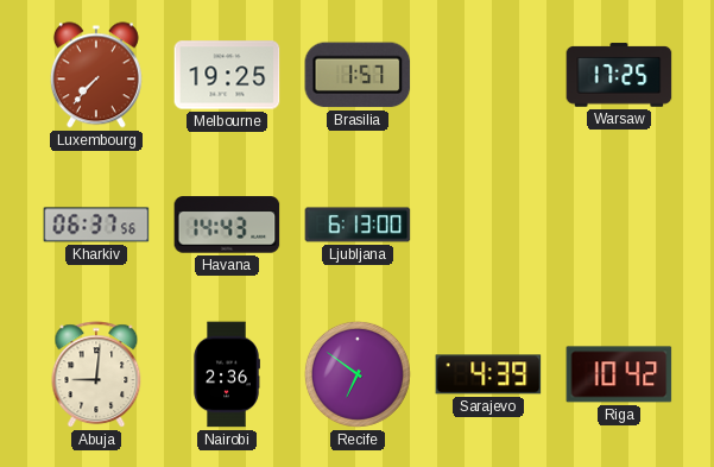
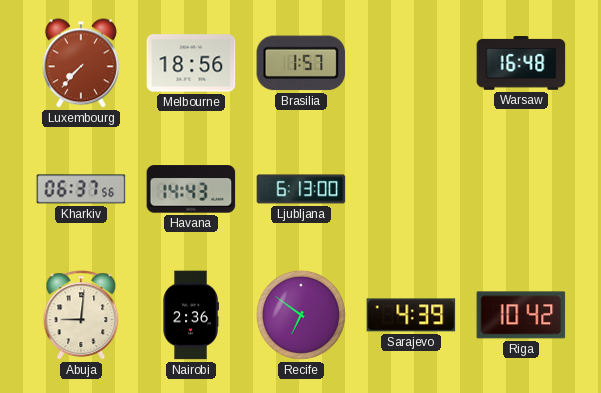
Melbourne: 19:25 -> 18:56
Warsaw: 17:25 -> 16:48
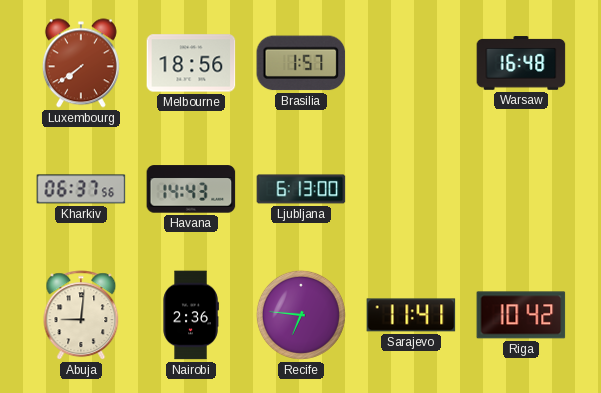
Luxembourg: 7:37 -> 7:39
Recife: 6:51 -> 6:46
Sarajevo: 4:39 -> 11:41
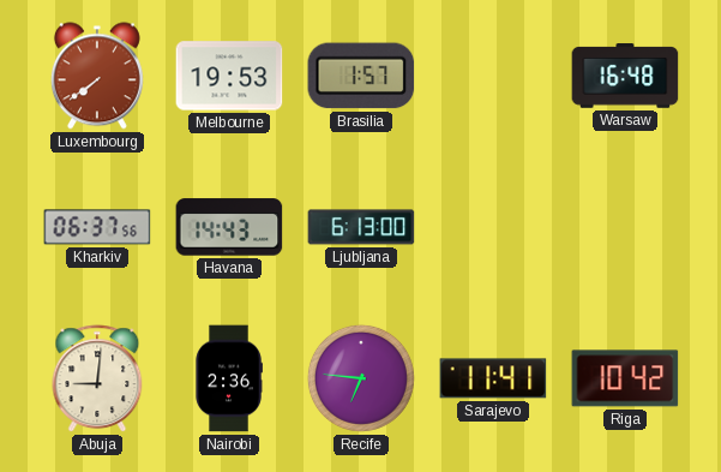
Melbourne: 18:56 -> 19:53
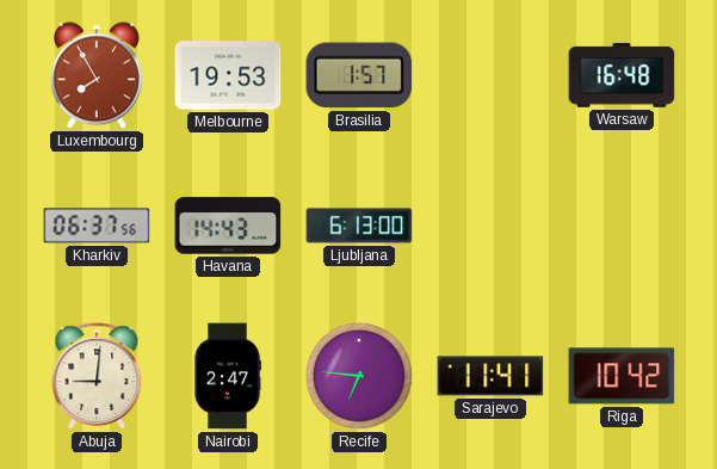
Luxembourg: 7:39 -> 7:55
Nairobi: 2:36 -> 2:47
